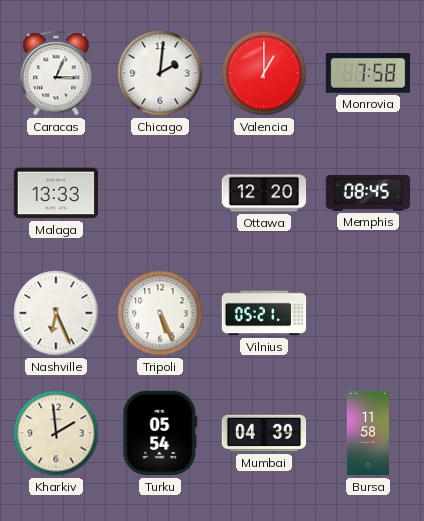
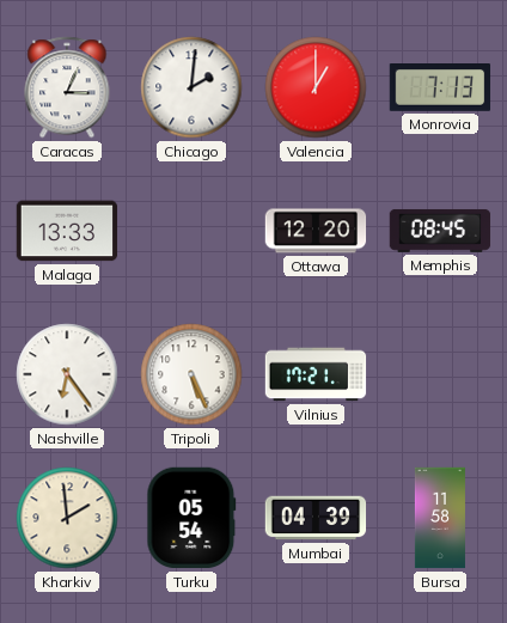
Monrovia: 7:58 -> 7:13
Nashville: 6:26 -> 6:24
Vilnius: 05:21 -> 17:21
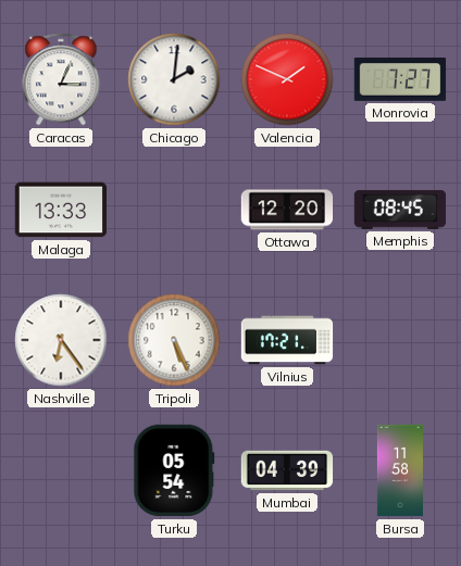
Valencia: 1:00 -> 1:49
Monrovia: 7:13 -> 7:27
Kharkiv: 1:59 -> none
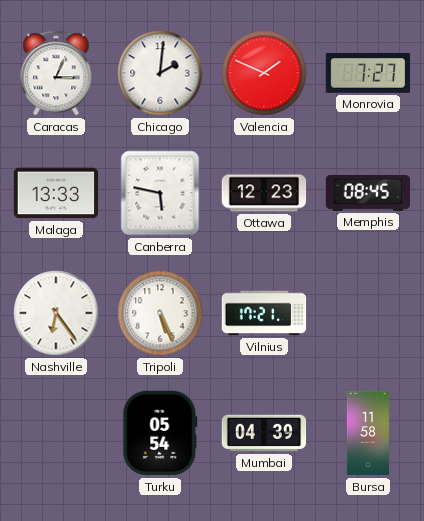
Canberra: none -> 5:47
Ottawa: 12:20 -> 12:23
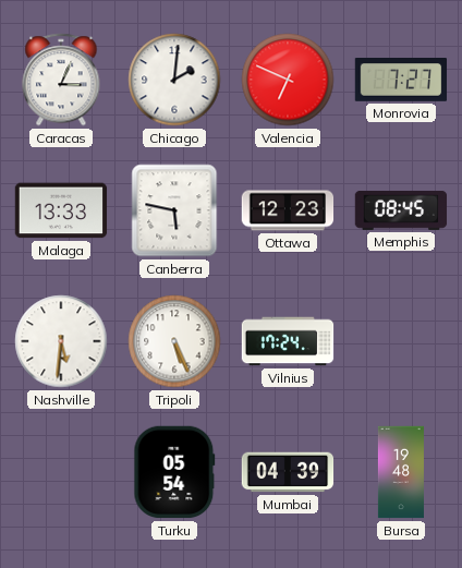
Valencia: 1:49 -> 6:49
Nashville: 6:24 -> 5:31
Vilnius: 17:21 -> 17:24
Bursa: 11:58 -> 19:48
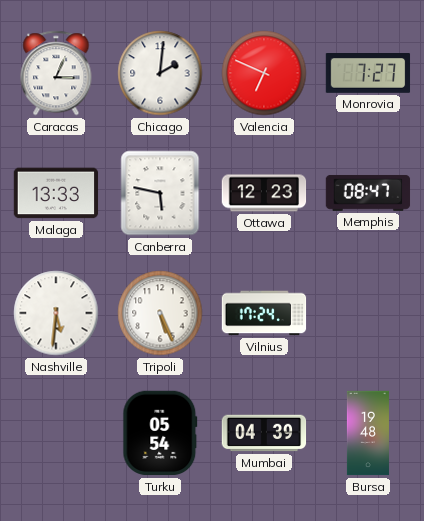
Memphis: 08:45 -> 08:47
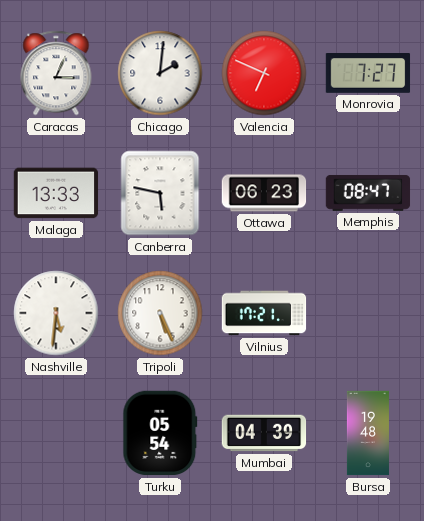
Ottawa: 12:23 -> 06:23
Vilnius: 17:24 -> 17:21
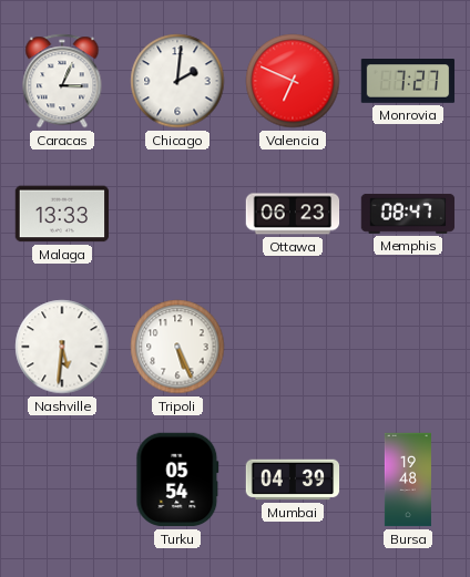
Canberra: 5:47 -> none
Vilnius: 17:21 -> none
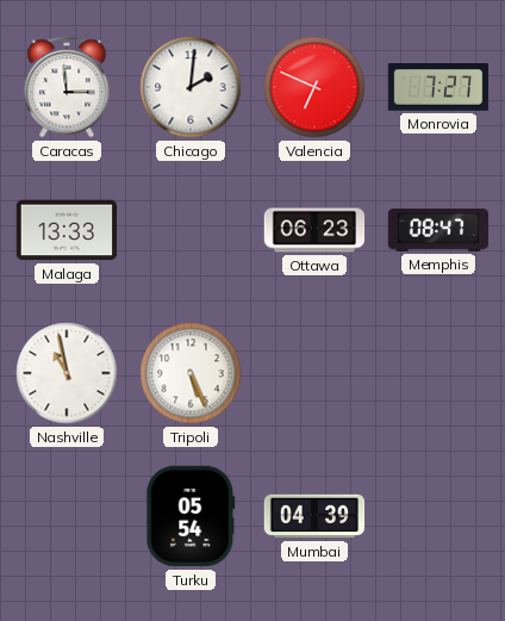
Caracas: 3:04 -> 2:59
Nashville: 5:31 -> 10:58
Bursa: 19:48 -> none
